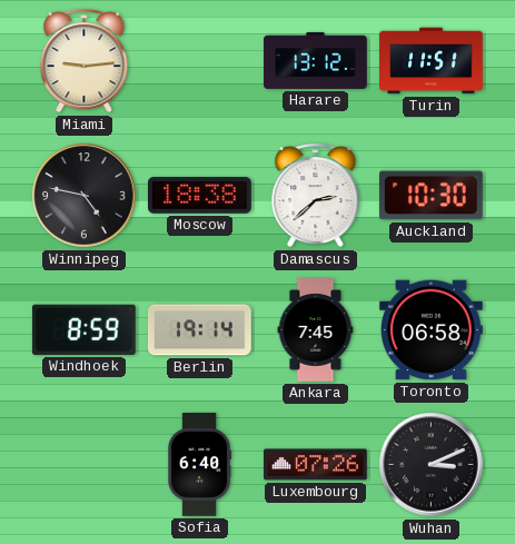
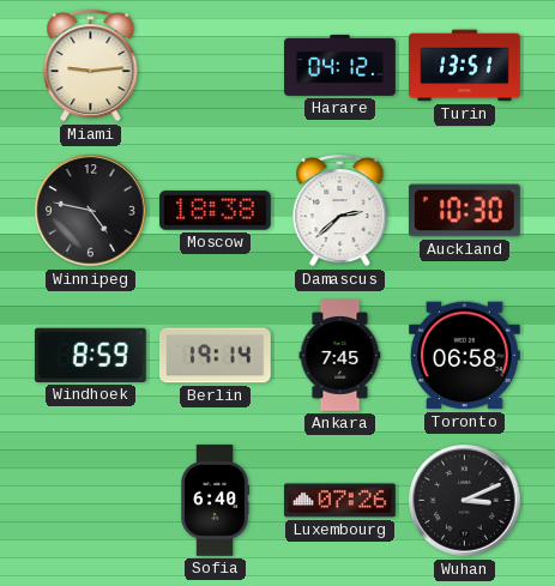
Harare: 13:12 -> 04:12
Turin: 11:51 -> 13:51
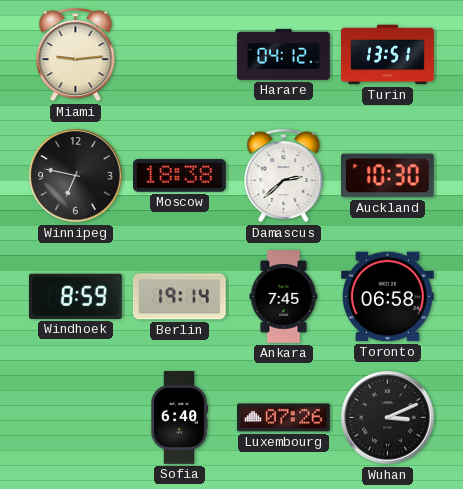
Winnipeg: 4:47 -> 6:47
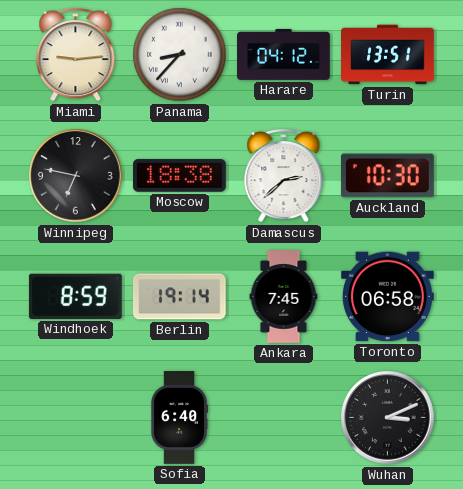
Panama: none -> 8:37
Luxembourg: 07:26 -> none
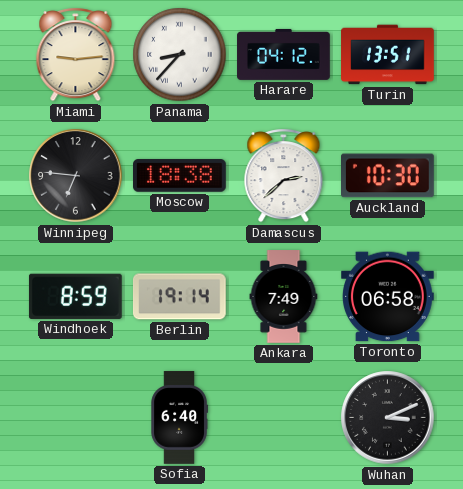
Winnipeg: 6:47 -> 6:46
Ankara: 7:45 -> 7:49
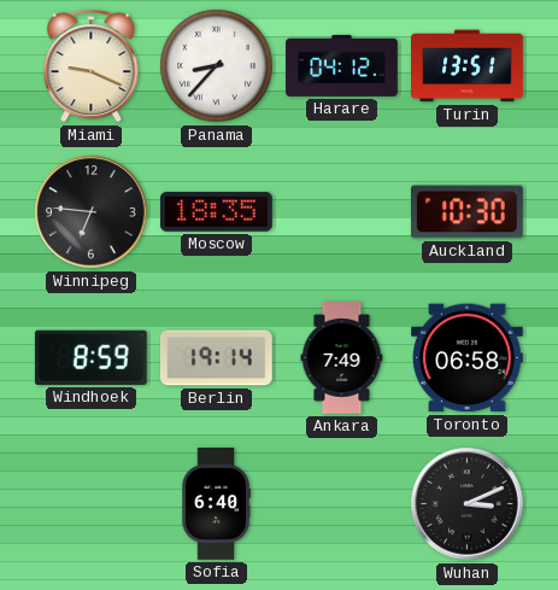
Miami: 9:14 -> 9:19
Moscow: 18:38 -> 18:35
Damascus: 2:38 -> none
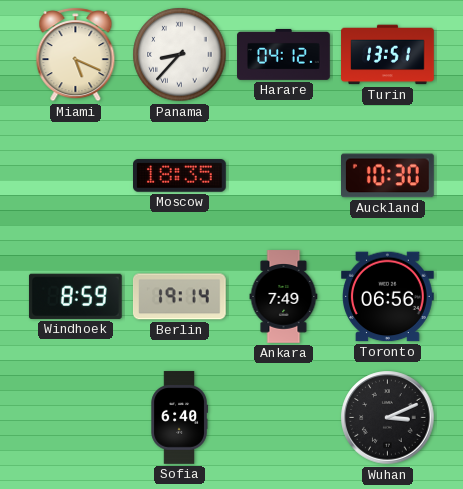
Miami: 9:19 -> 5:19
Winnipeg: 6:46 -> none
Toronto: 06:58 -> 06:56
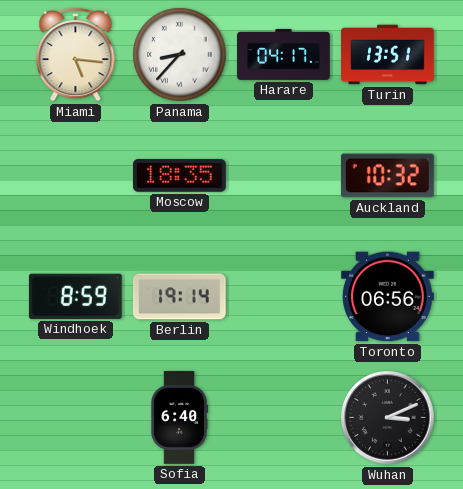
Miami: 5:19 -> 5:16
Harare: 04:12 -> 04:17
Auckland: 10:30 -> 10:32
Ankara: 7:49 -> none
